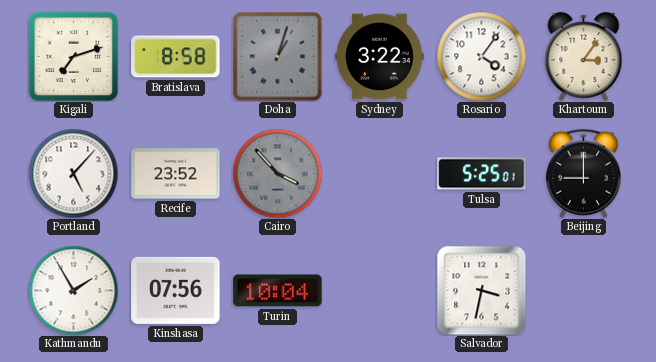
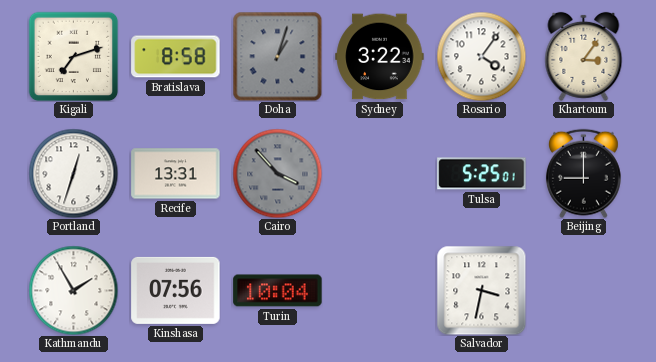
Portland: 5:07 -> 12:33
Recife: 23:52 -> 13:31
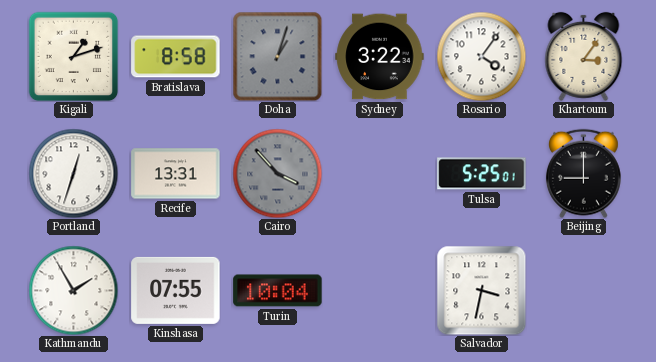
Kigali: 7:12 -> 1:12
Kinshasa: 07:56 -> 07:55
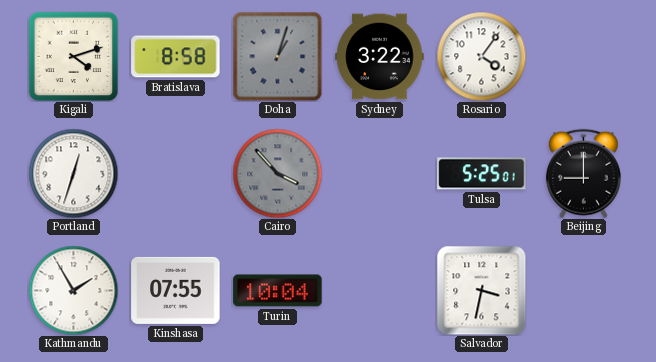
Kigali: 1:12 -> 4:12
Khartoum: 3:06 -> none
Recife: 13:31 -> none
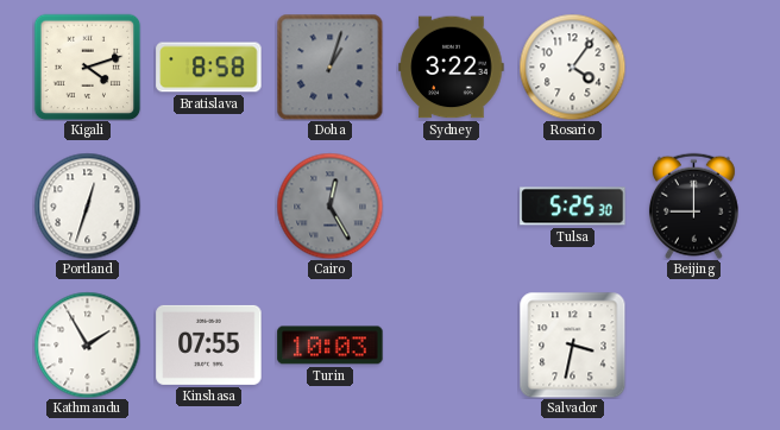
Cairo: 3:53 -> 12:25
Tulsa: 5:25:01 -> 5:25:30
Turin: 10:04 -> 10:03
